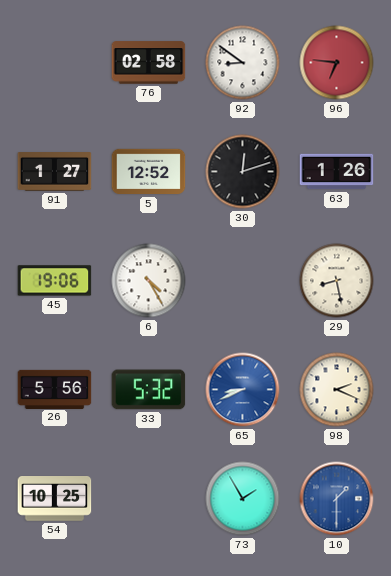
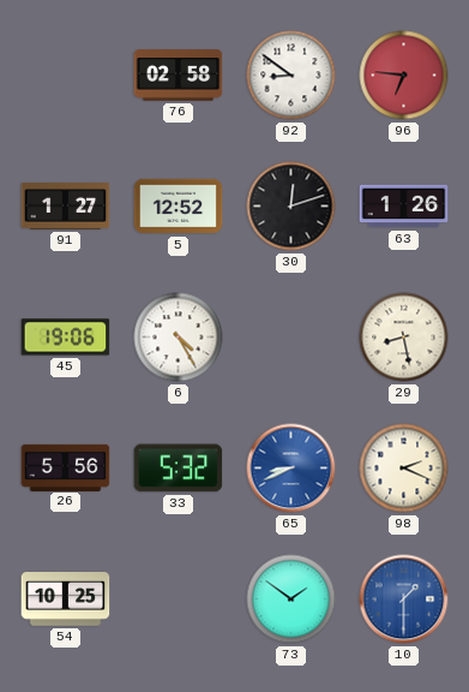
73: 1:55 -> 1:51
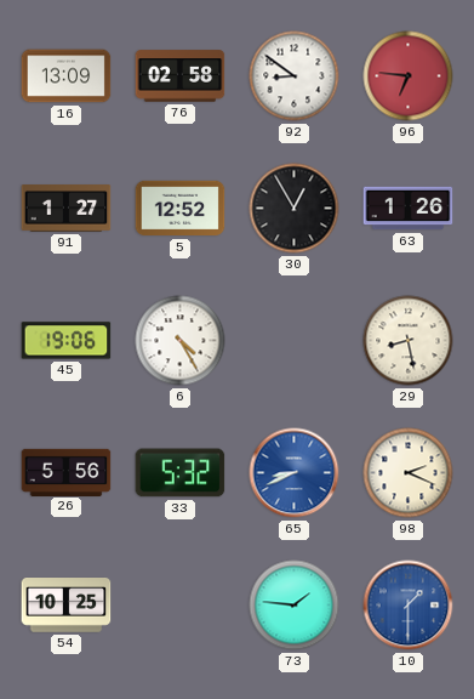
16: none -> 13:09
30: 12:12 -> 12:55
73: 1:51 -> 1:46
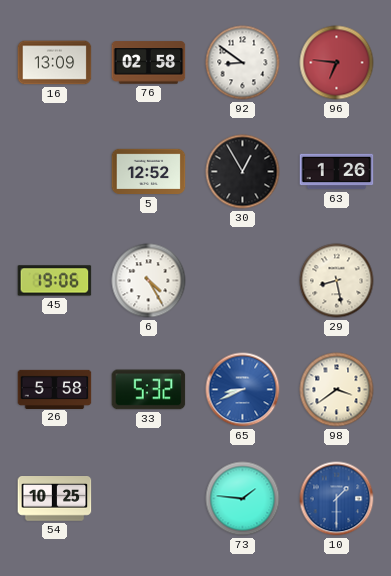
91: 1:27 -> none
26: 5:56 -> 5:58
98: 2:19 -> 3:39
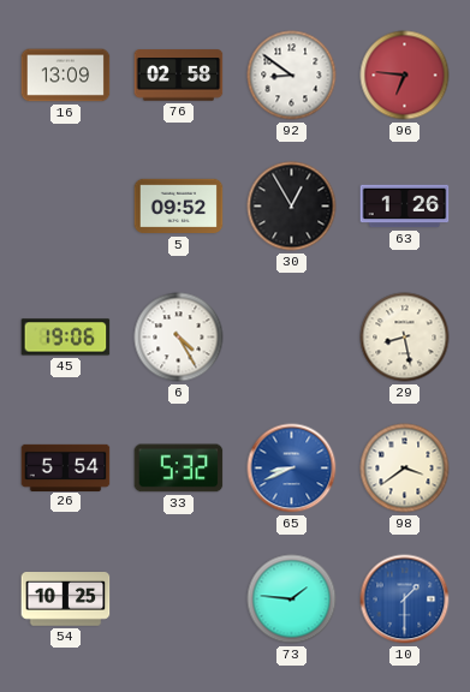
5: 12:52 -> 09:52
26: 5:58 -> 5:54
